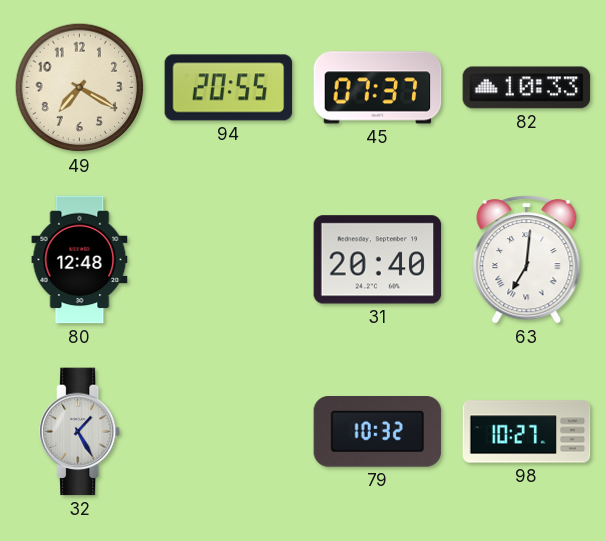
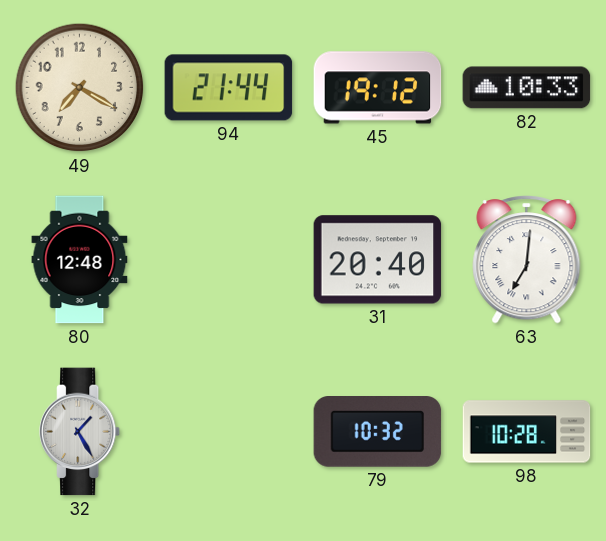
94: 20:55 -> 21:44
45: 07:37 -> 19:12
98: 10:27 -> 10:28
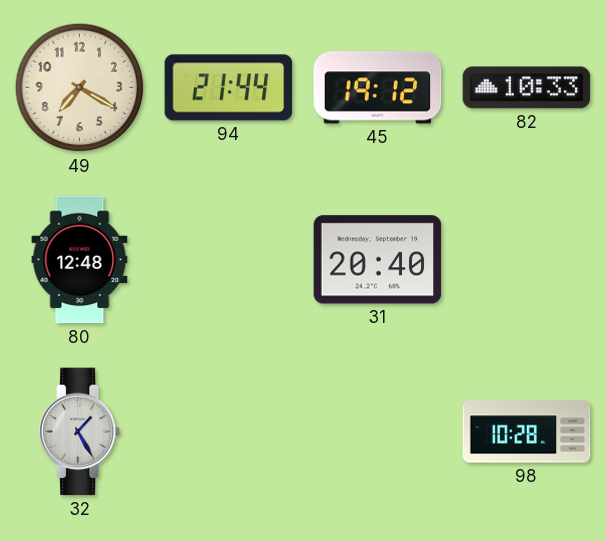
63: 7:01 -> none
79: 10:32 -> none
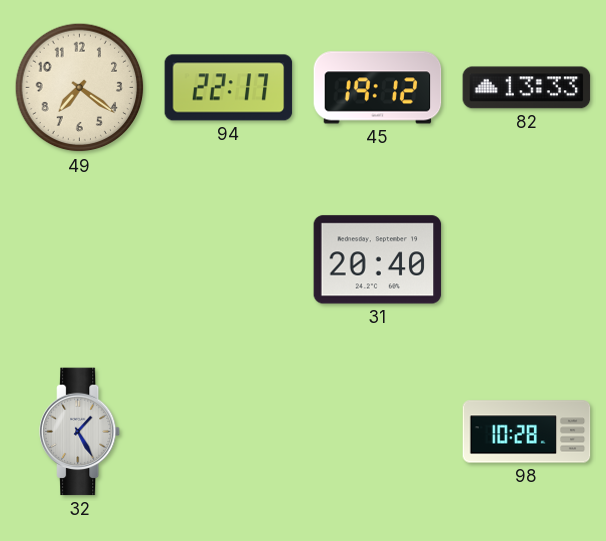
49: 7:20 -> 7:21
94: 21:44 -> 22:17
82: 10:33 -> 13:33
80: 12:48 -> none
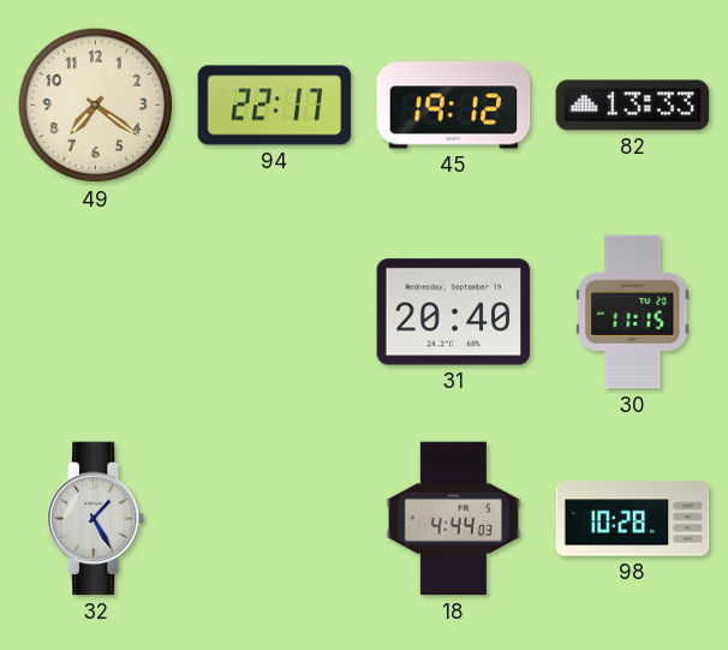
30: none -> 11:15
18: none -> 4:44
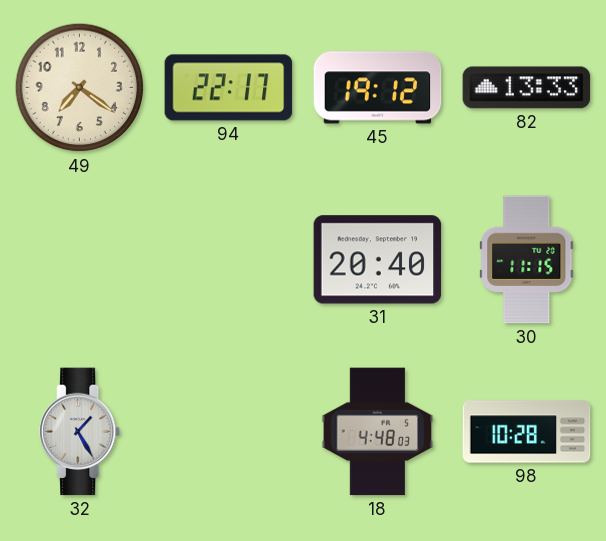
18: 4:44 -> 4:48
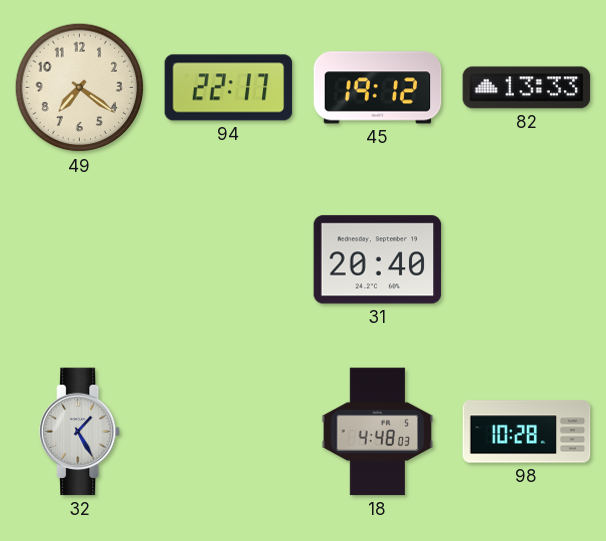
30: 11:15 -> none
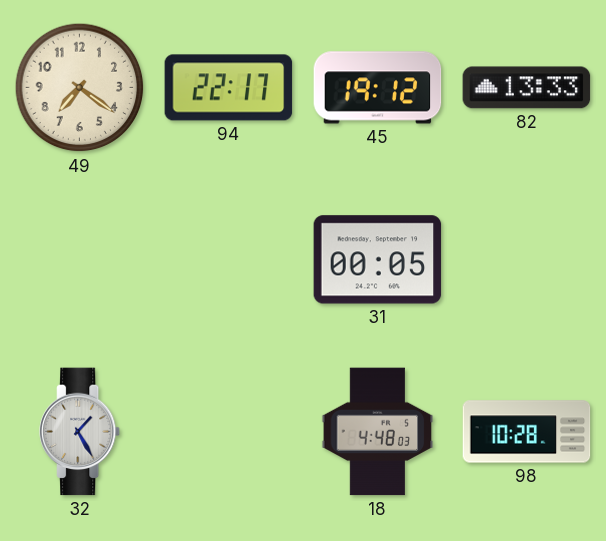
31: 20:40 -> 00:05
